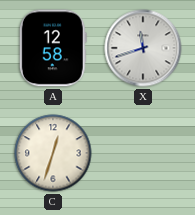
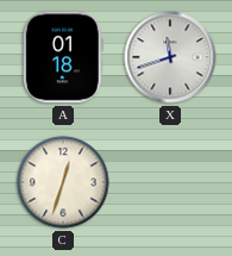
A: 12:58 -> 01:18
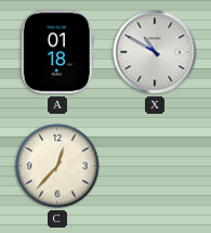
X: 11:42 -> 10:50
C: 12:33 -> 12:37
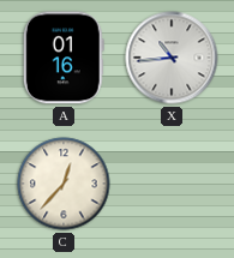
A: 01:18 -> 01:16
X: 10:50 -> 10:44
